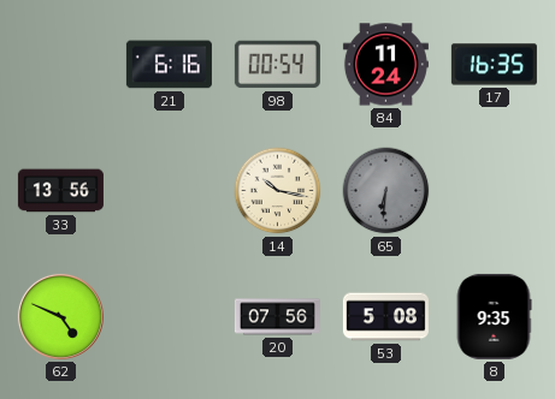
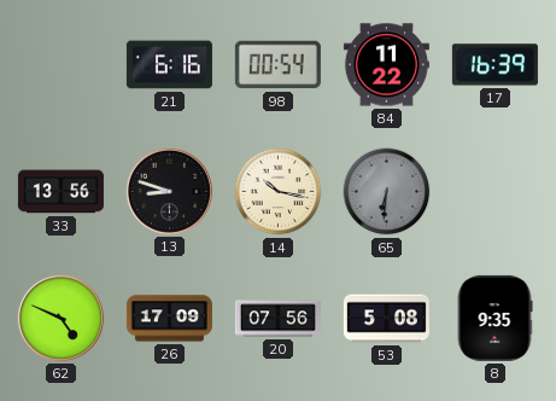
84: 11:24 -> 11:22
17: 16:35 -> 16:39
13: none -> 8:48
26: none -> 17:09
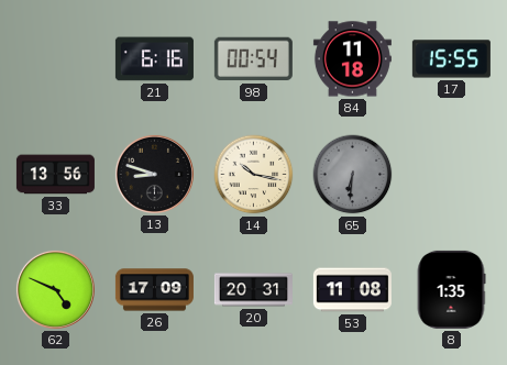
84: 11:22 -> 11:18
17: 16:39 -> 15:55
20: 07:56 -> 20:31
53: 5:08 -> 11:08
8: 9:35 -> 1:35
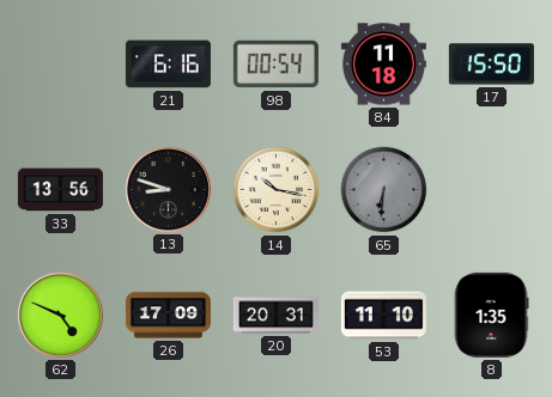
17: 15:55 -> 15:50
53: 11:08 -> 11:10
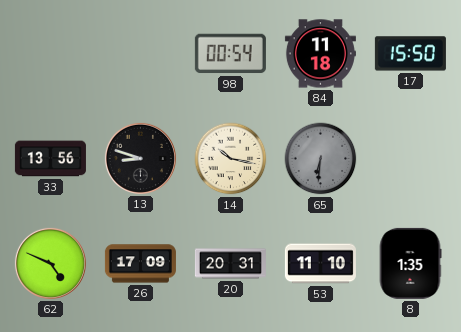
21: 6:16 -> none
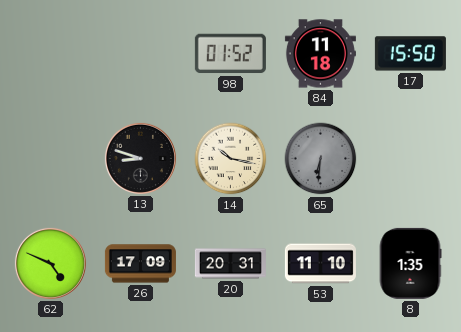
98: 00:54 -> 01:52
33: 13:56 -> none
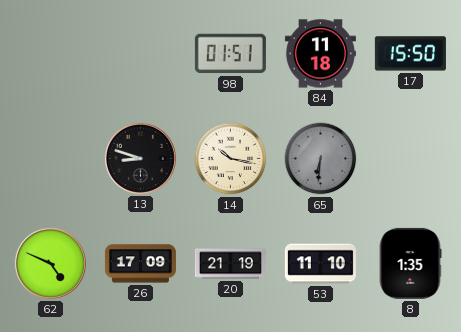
98: 01:52 -> 01:51
20: 20:31 -> 21:19
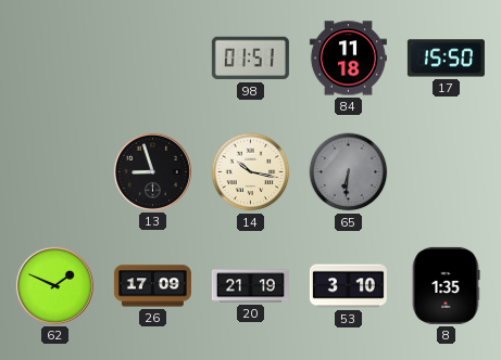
13: 8:48 -> 8:57
62: 4:49 -> 1:49
53: 11:10 -> 3:10
